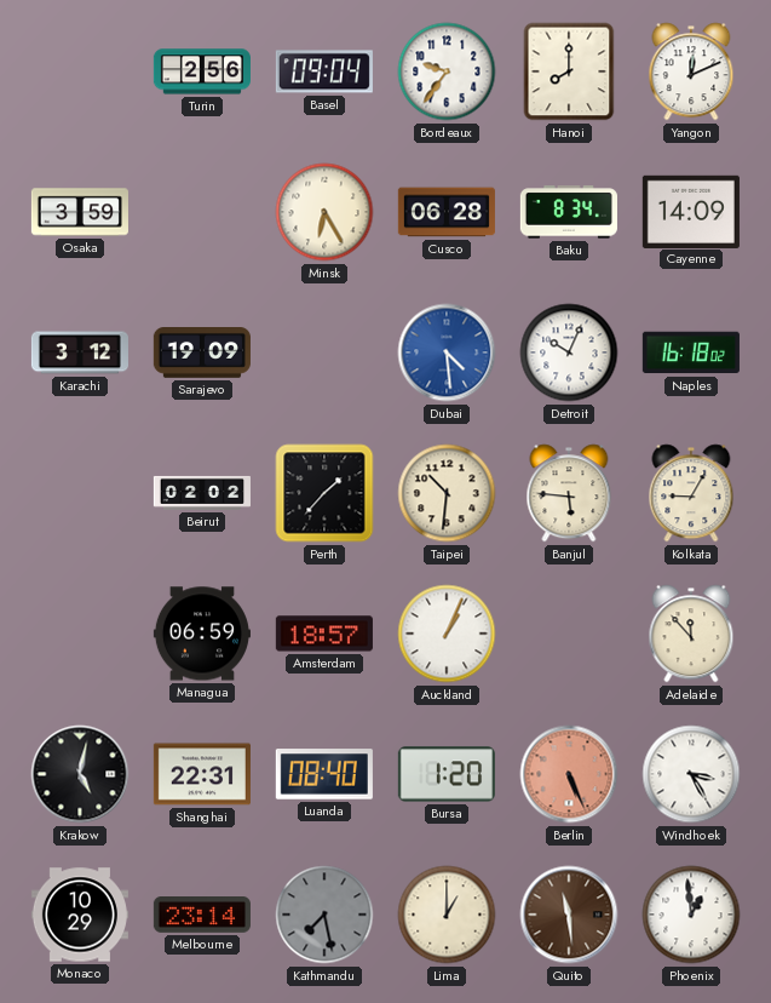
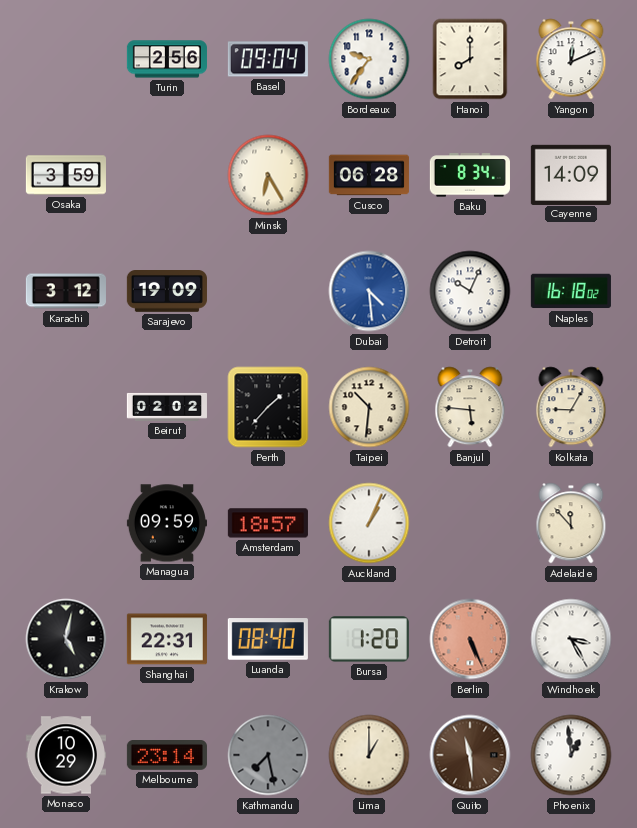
Managua: 06:59 -> 09:59
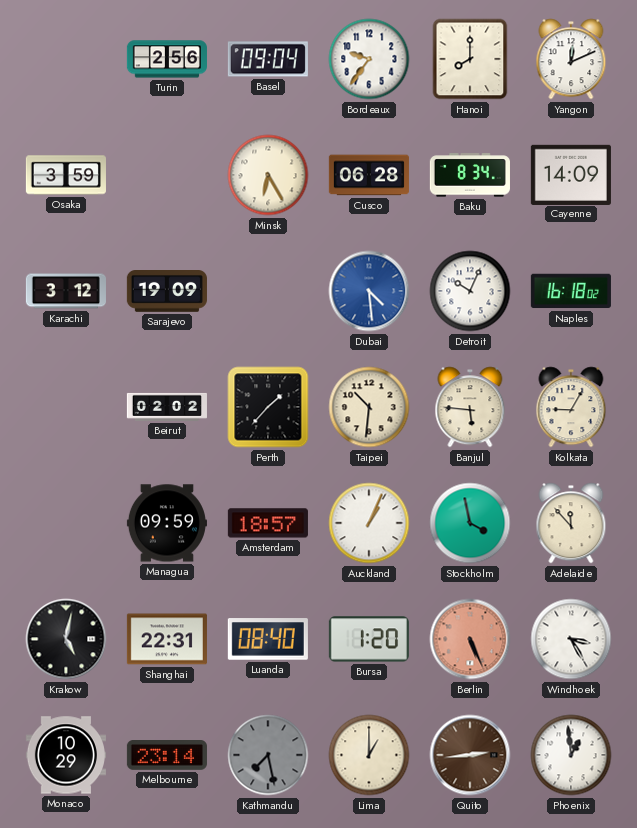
Stockholm: none -> 3:58
Quito: 11:29 -> 2:44
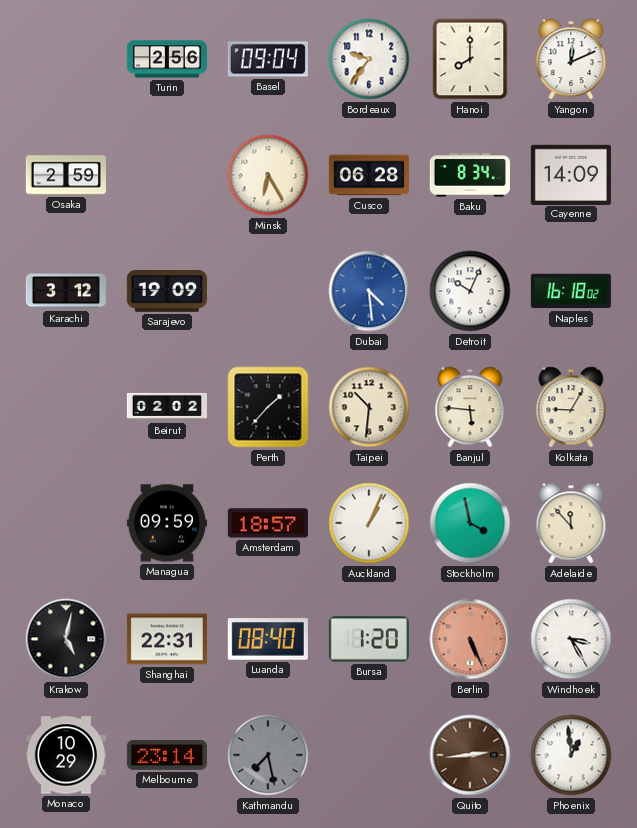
Osaka: 3:59 -> 2:59
Lima: 1:00 -> none
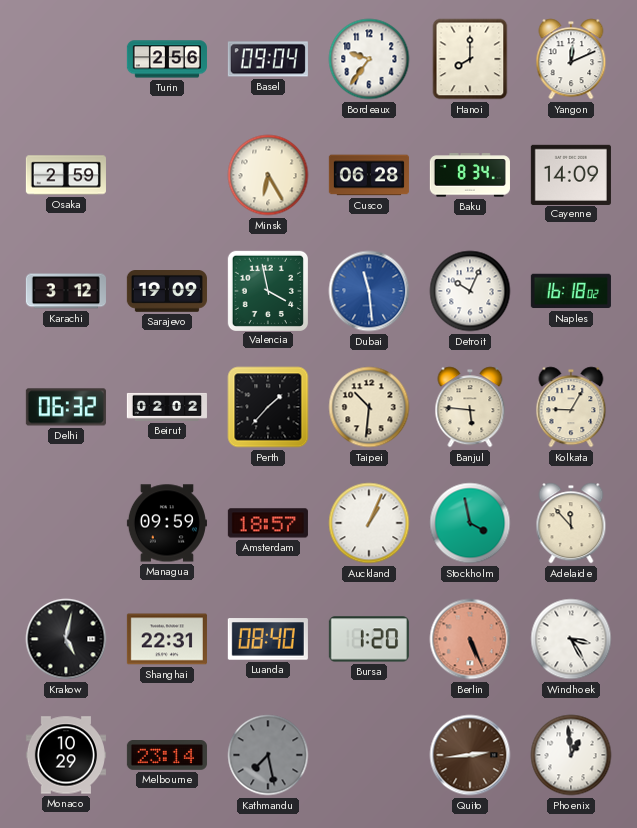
Valencia: none -> 3:58
Dubai: 4:29 -> 11:29
Delhi: none -> 06:32
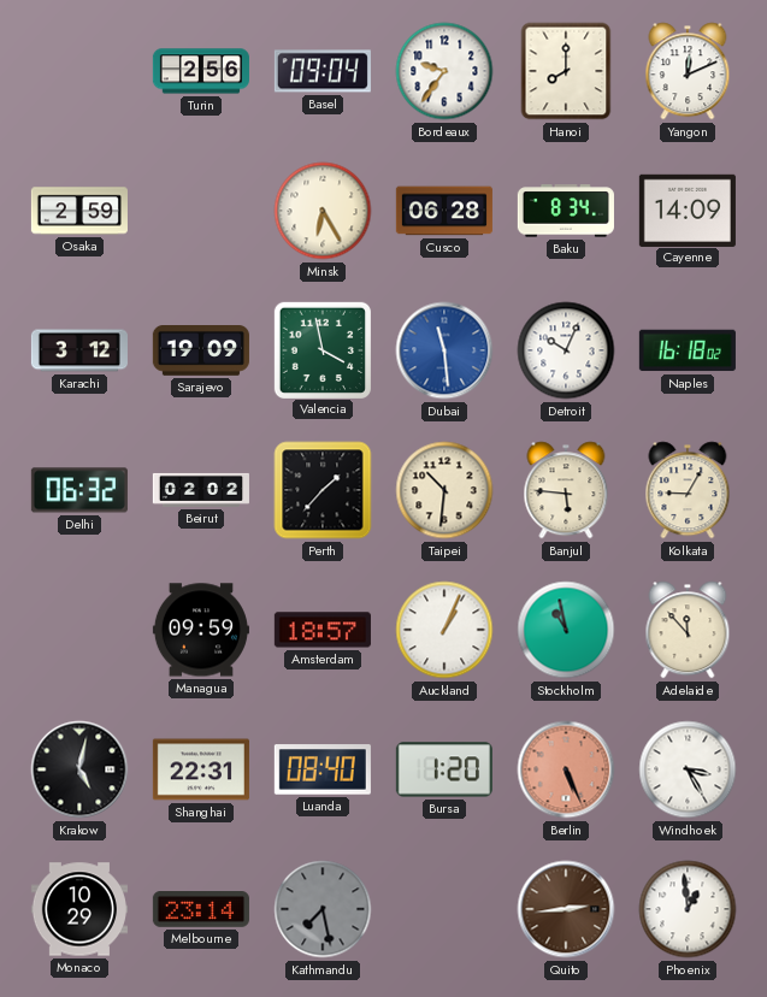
Stockholm: 3:58 -> 10:58
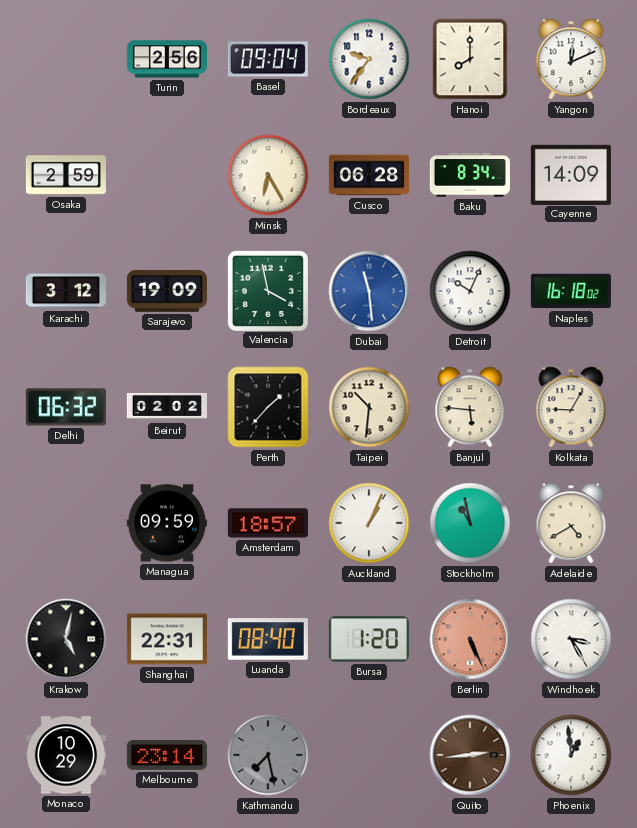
Adelaide: 11:53 -> 4:40
